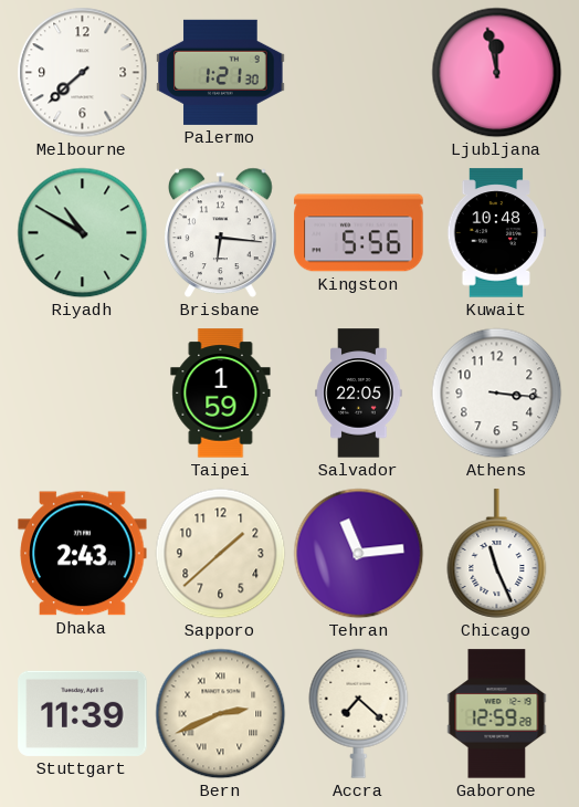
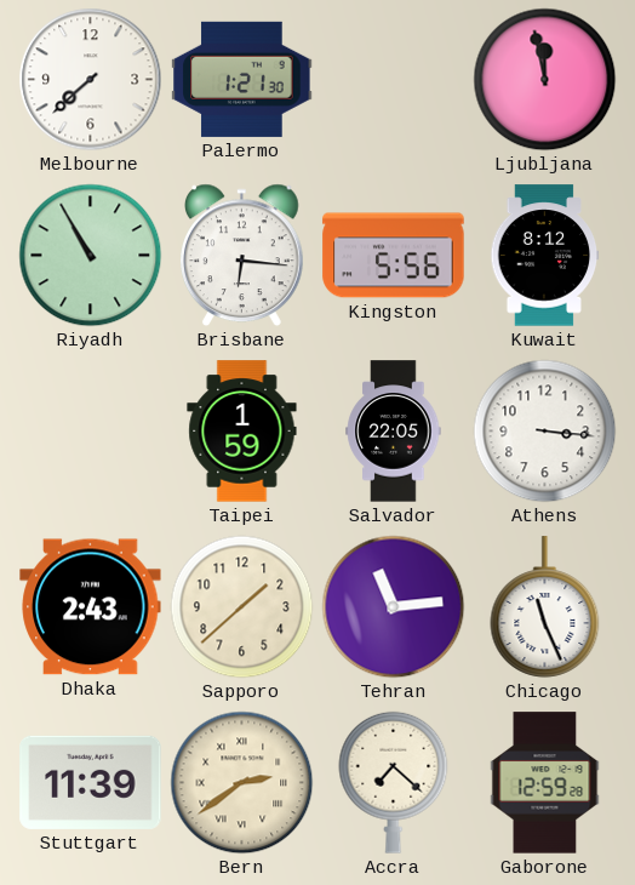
Riyadh: 10:50 -> 10:55
Kuwait: 10:48 -> 8:12
Bern: 2:41 -> 2:39
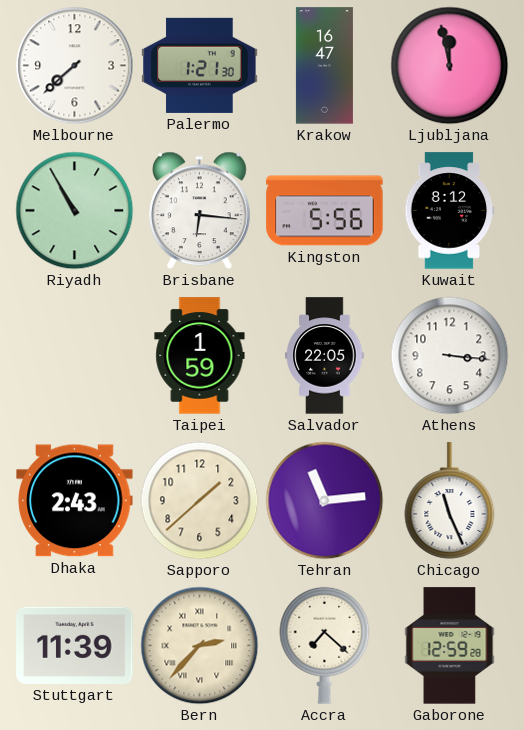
Krakow: none -> 16:47
Bern: 2:39 -> 2:37
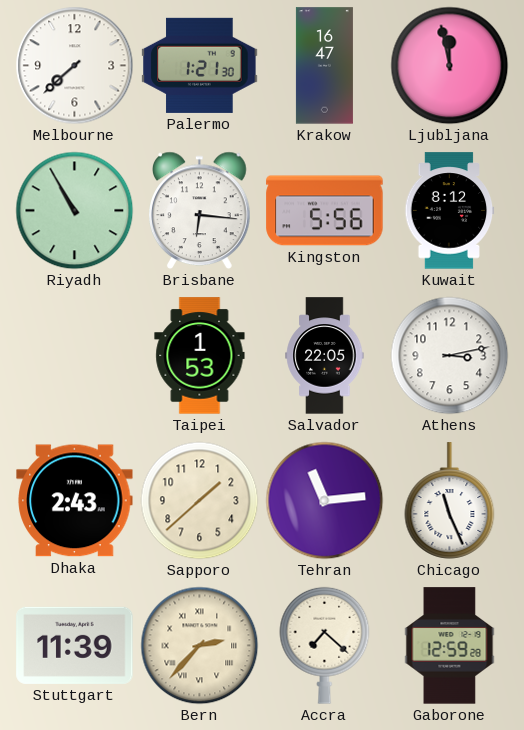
Taipei: 1:59 -> 1:53
Athens: 3:16 -> 3:13
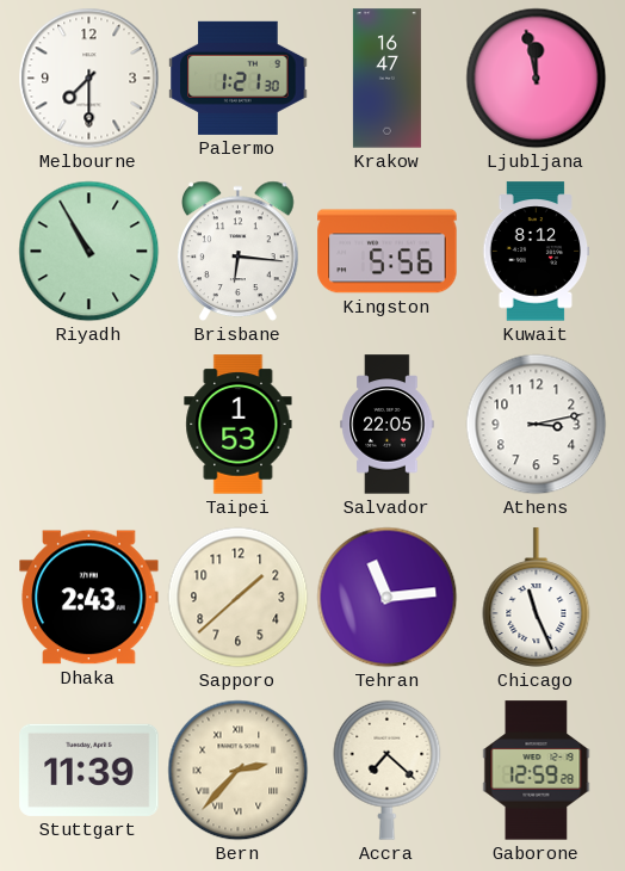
Melbourne: 7:38 -> 7:30
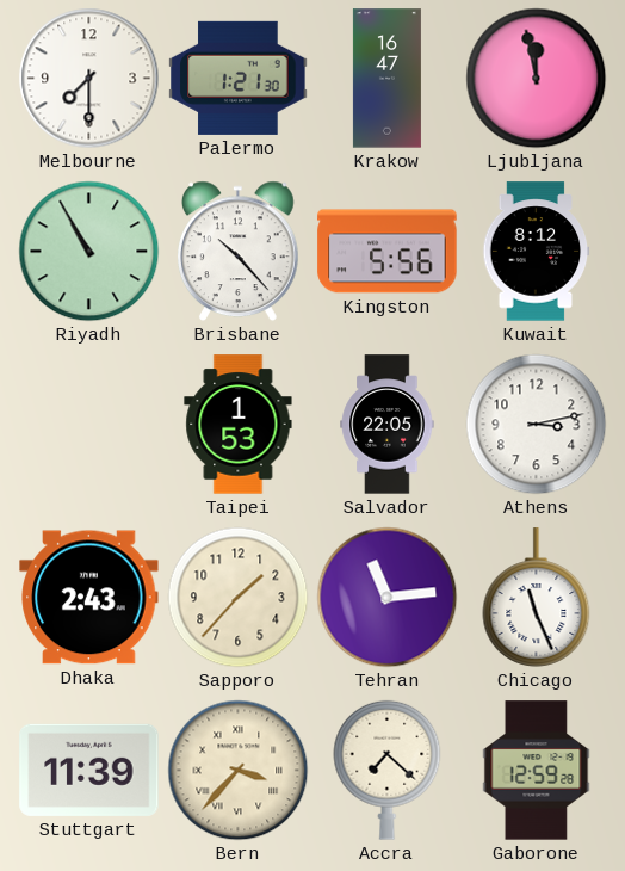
Brisbane: 6:16 -> 10:23
Sapporo: 1:38 -> 1:37
Bern: 2:37 -> 3:37
